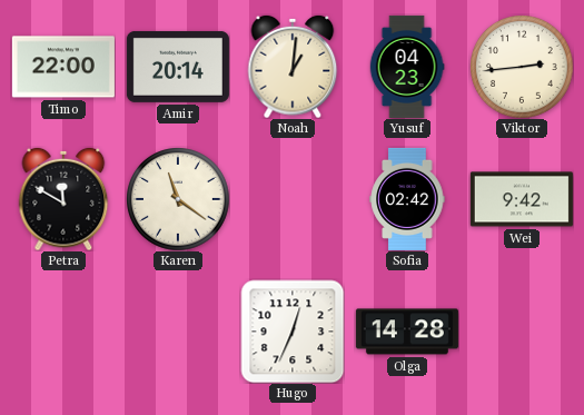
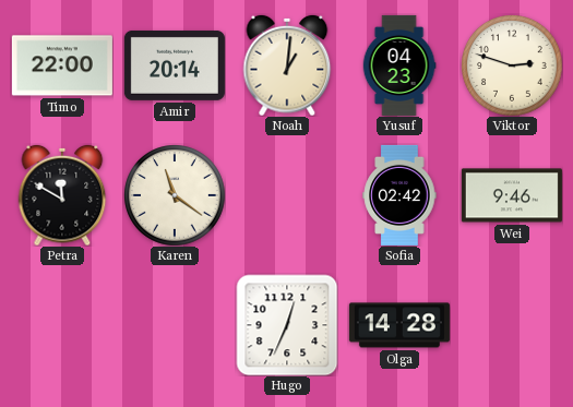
Viktor: 2:44 -> 2:48
Wei: 9:42 -> 9:46
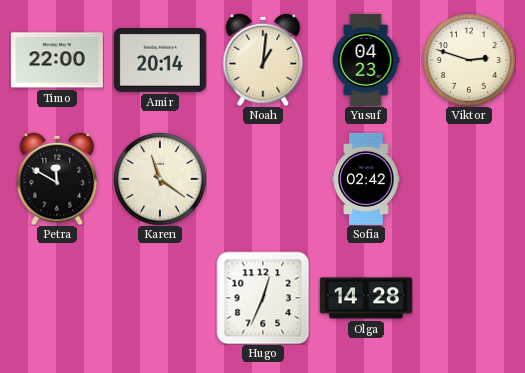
Wei: 9:46 -> none
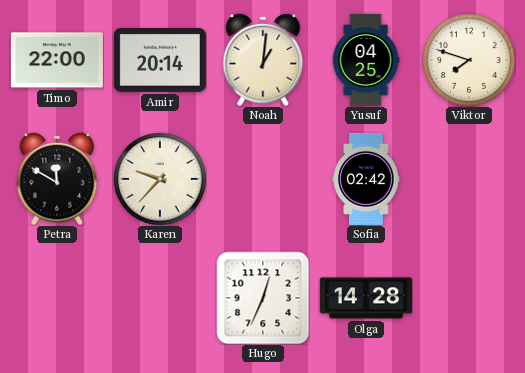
Yusuf: 04:23 -> 04:25
Viktor: 2:48 -> 7:48
Karen: 11:21 -> 9:37
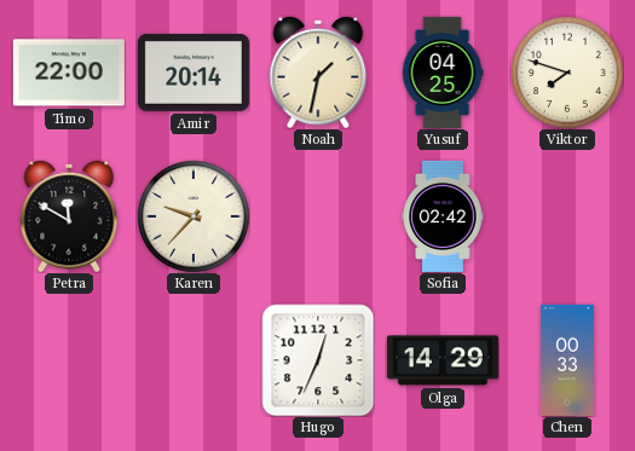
Noah: 1:01 -> 1:32
Olga: 14:28 -> 14:29
Chen: none -> 00:33
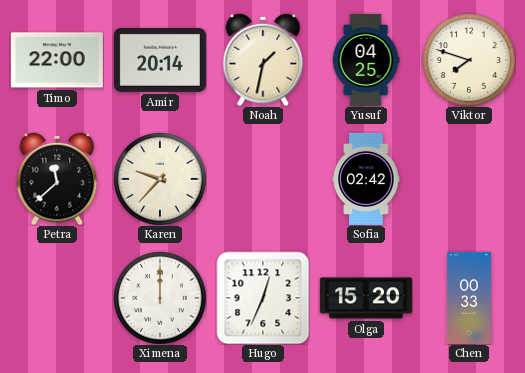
Petra: 11:50 -> 11:38
Ximena: none -> 12:00
Olga: 14:29 -> 15:20
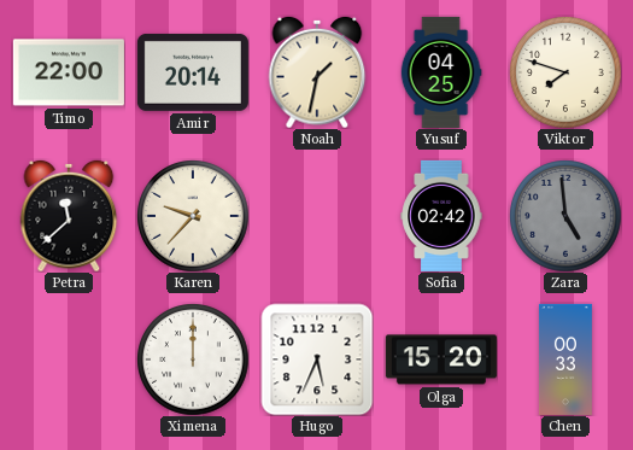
Zara: none -> 4:59
Hugo: 12:34 -> 5:34
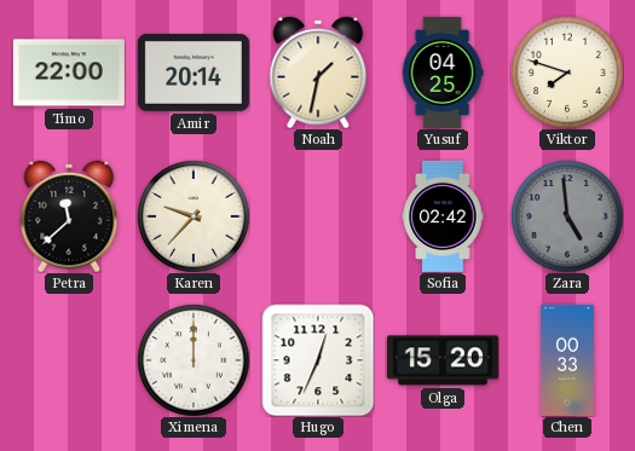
Hugo: 5:34 -> 12:34
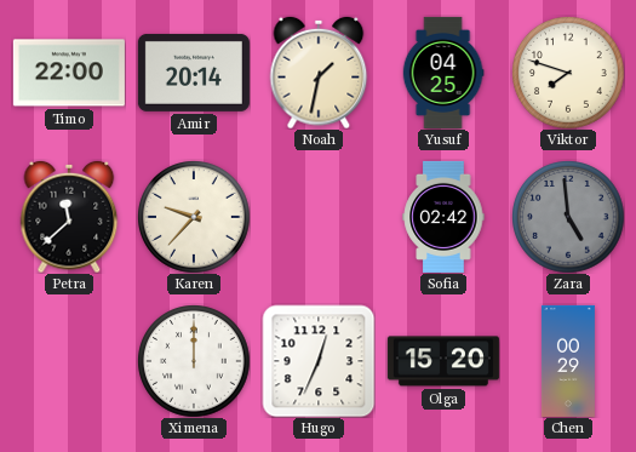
Chen: 00:33 -> 00:29
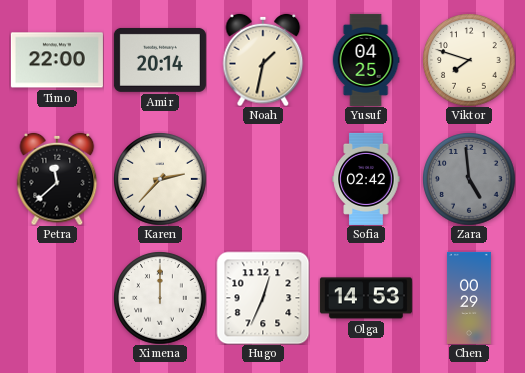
Karen: 9:37 -> 2:37
Olga: 15:20 -> 14:53
